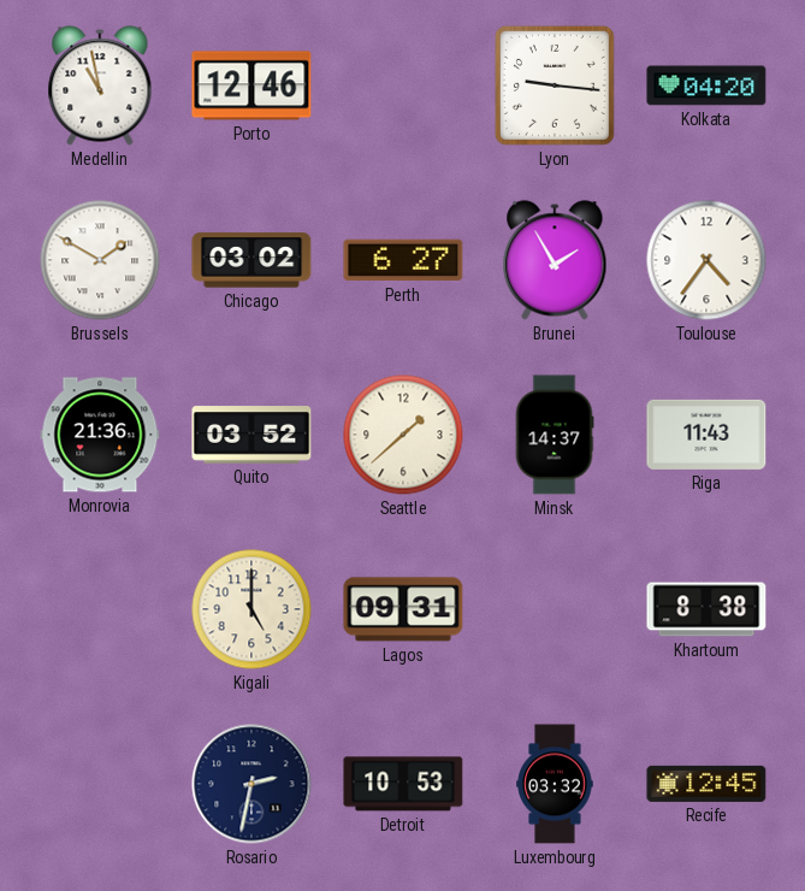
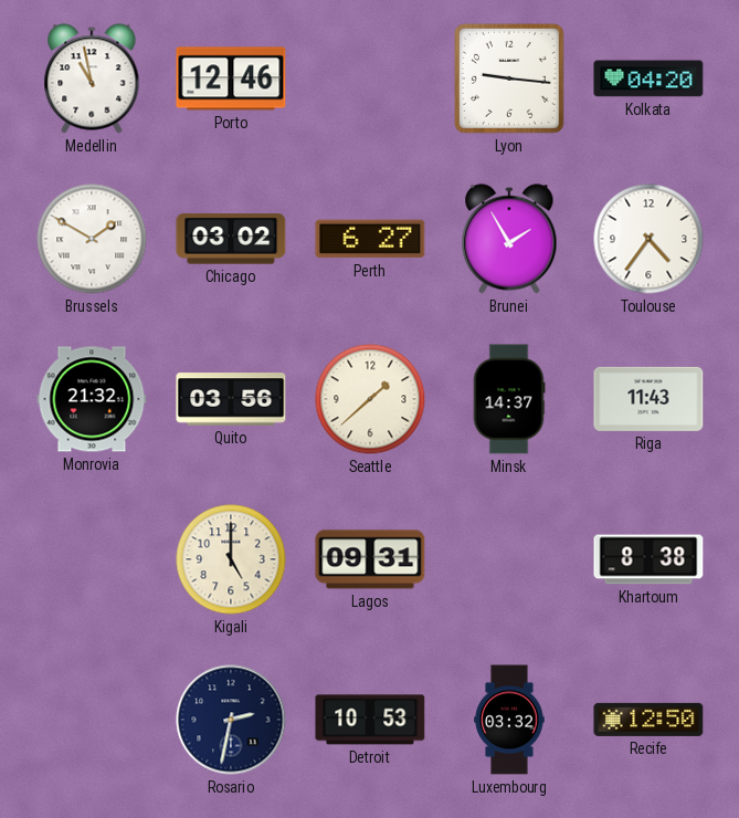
Monrovia: 21:36 -> 21:32
Quito: 03:52 -> 03:56
Recife: 12:45 -> 12:50
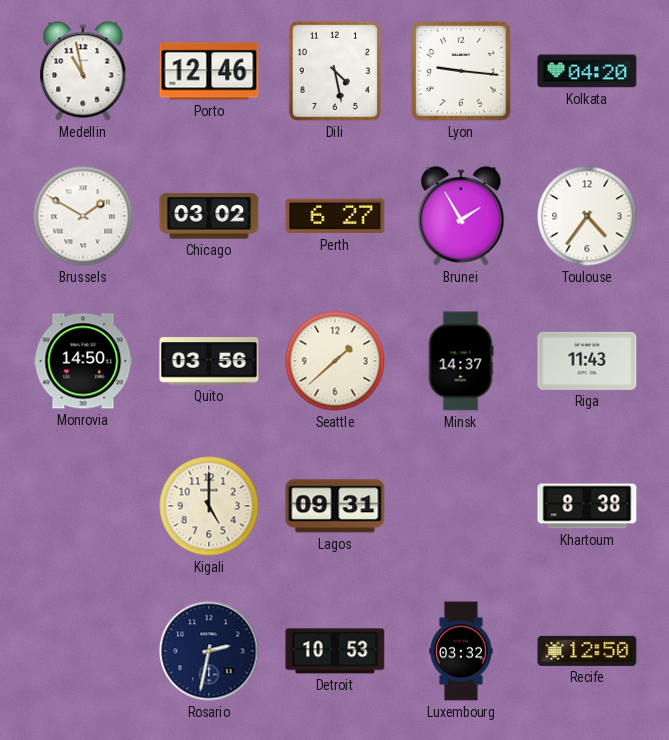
Dili: none -> 4:28
Monrovia: 21:32 -> 14:50
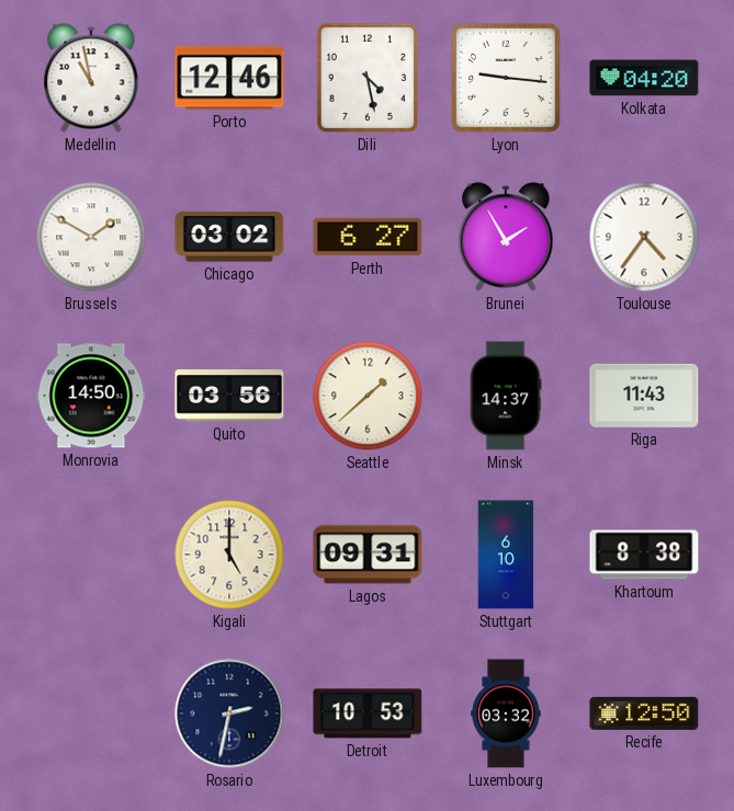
Stuttgart: none -> 6:10
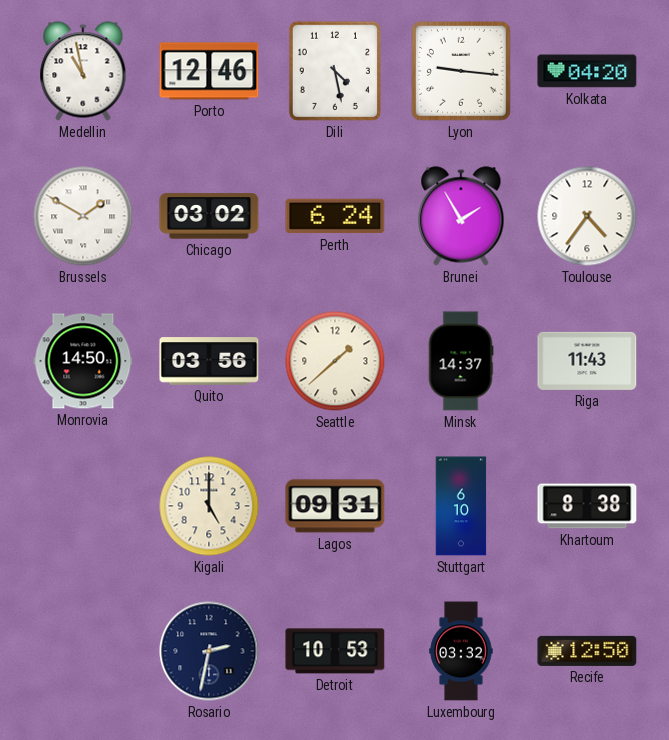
Perth: 6:27 -> 6:24
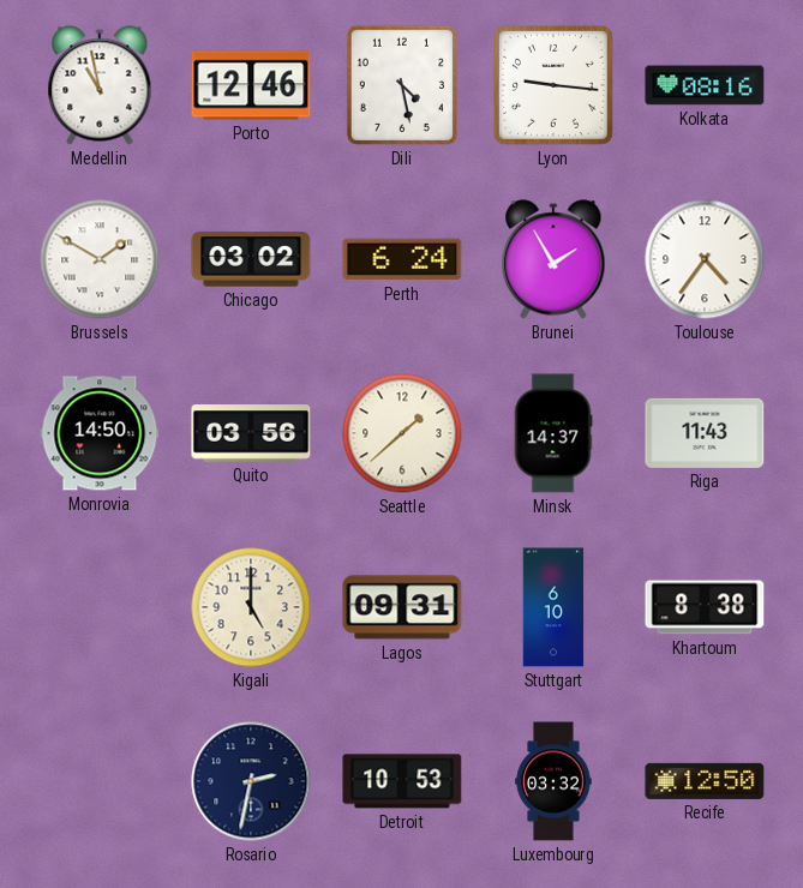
Kolkata: 04:20 -> 08:16
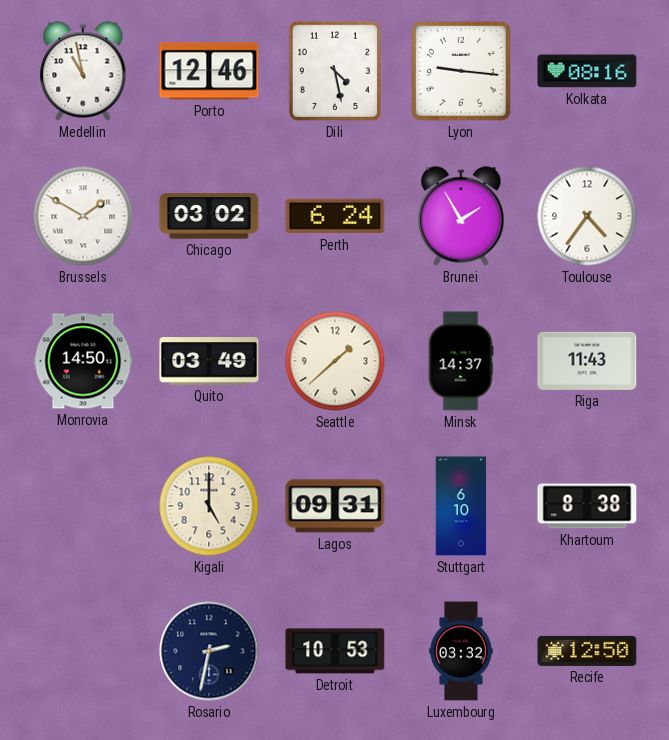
Quito: 03:56 -> 03:49
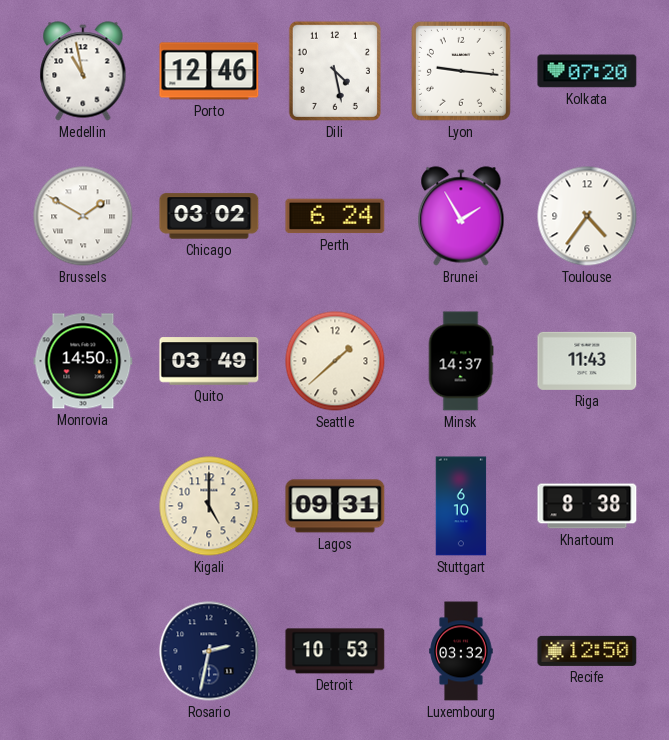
Kolkata: 08:16 -> 07:20
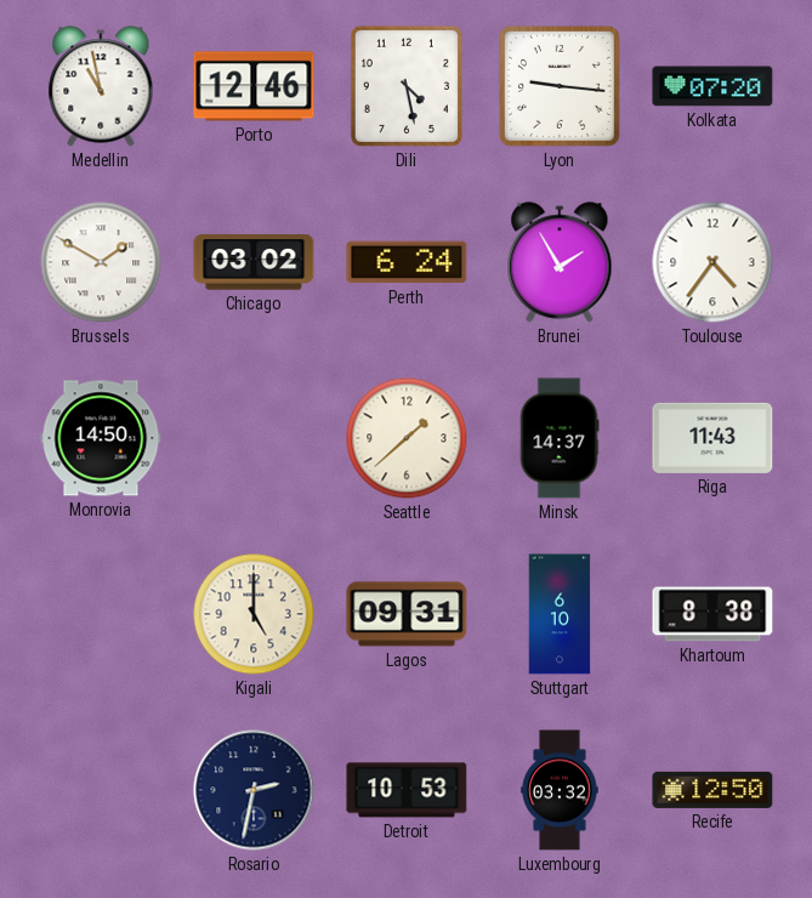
Quito: 03:49 -> none
